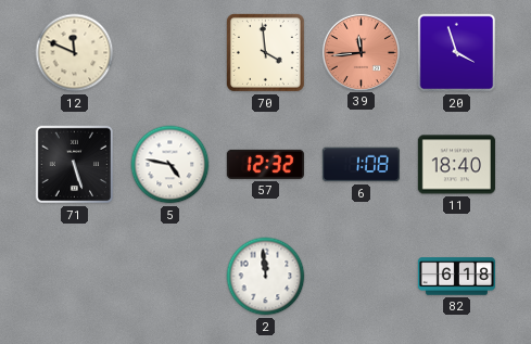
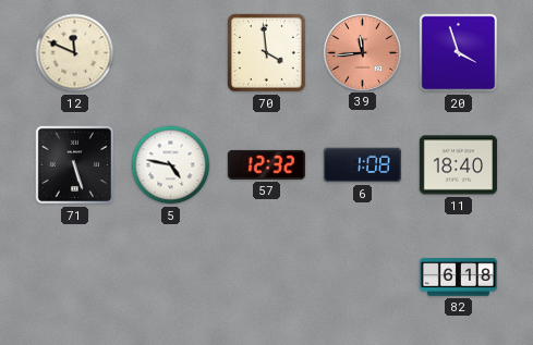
2: 11:59 -> none
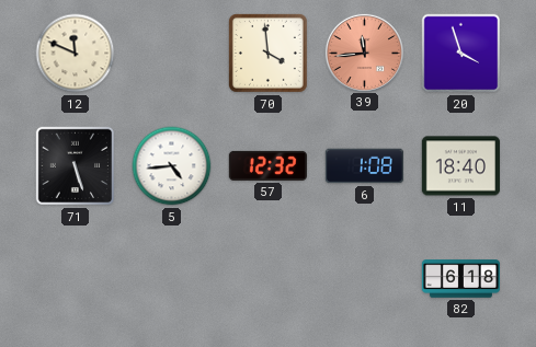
5: 4:47 -> 4:44
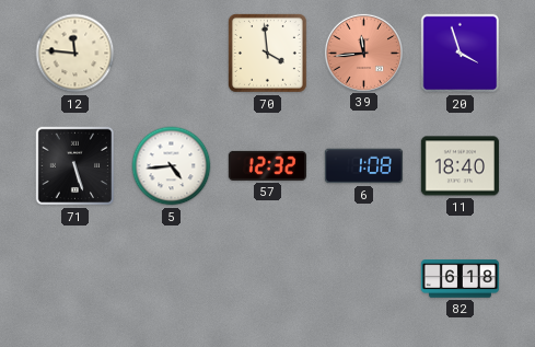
12: 11:49 -> 11:46
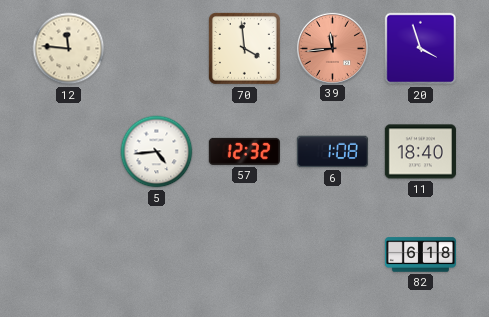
71: 5:27 -> none
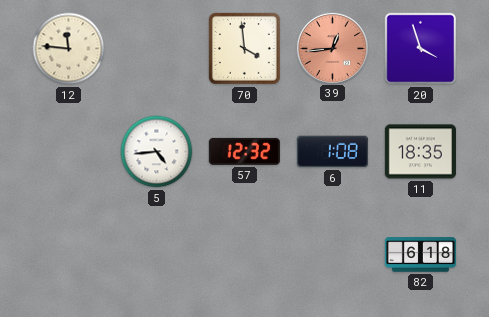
39: 11:44 -> 12:44
11: 18:40 -> 18:35
